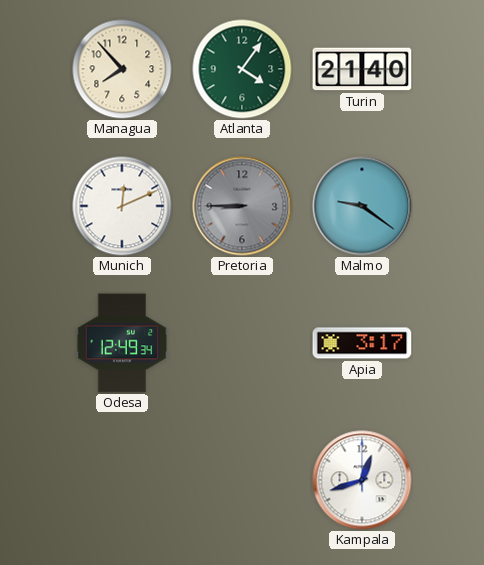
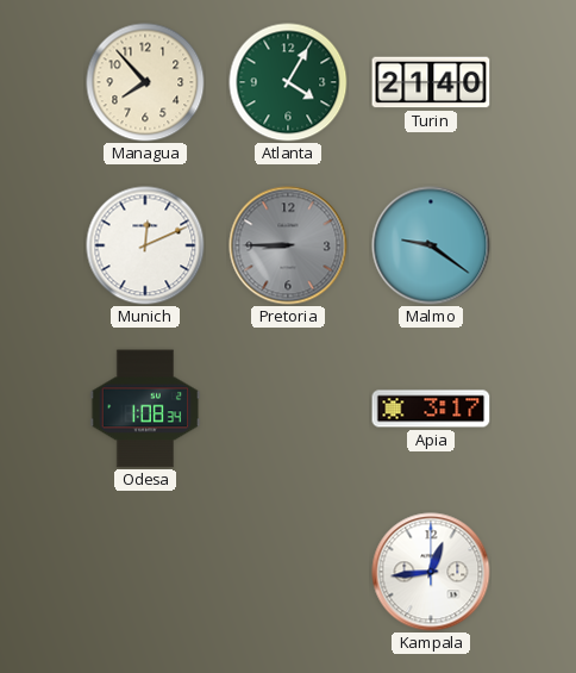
Atlanta: 4:06 -> 4:05
Odesa: 12:49 -> 1:08
Kampala: 12:42 -> 12:44
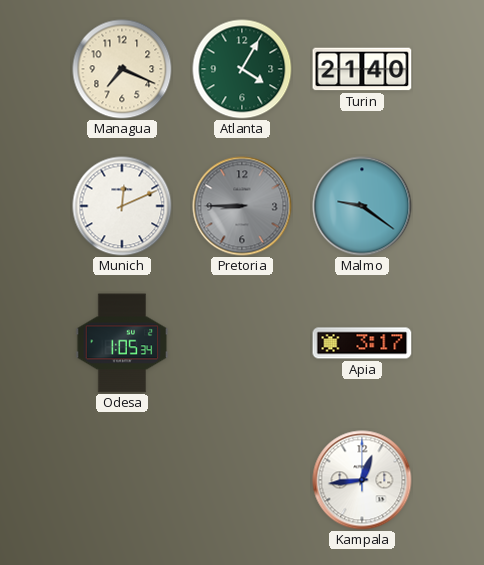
Managua: 7:53 -> 7:19
Odesa: 1:08 -> 1:05
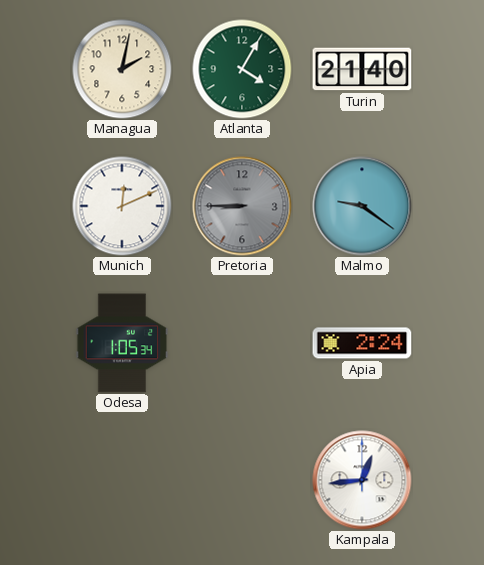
Managua: 7:19 -> 2:02
Apia: 3:17 -> 2:24
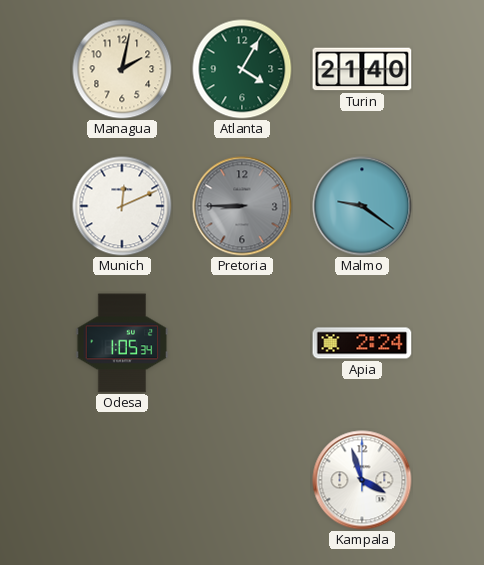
Kampala: 12:44 -> 3:57
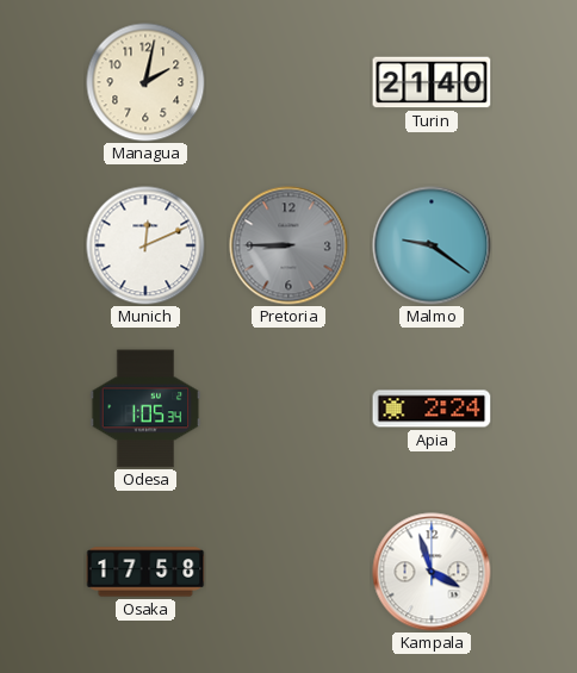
Atlanta: 4:05 -> none
Osaka: none -> 17:58
